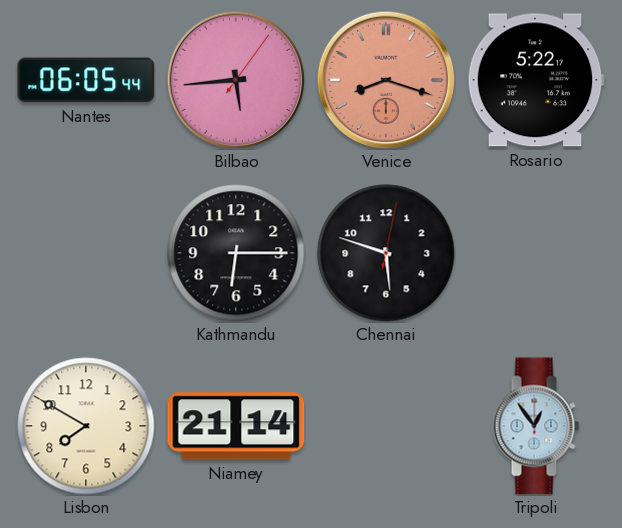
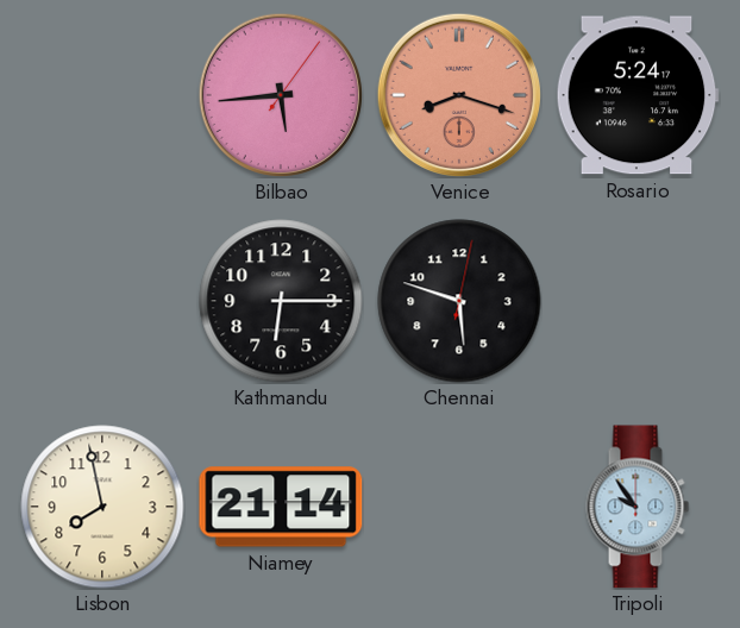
Nantes: 06:05 -> none
Rosario: 5:22 -> 5:24
Lisbon: 7:50 -> 7:58
Tripoli: 12:54 -> 9:54
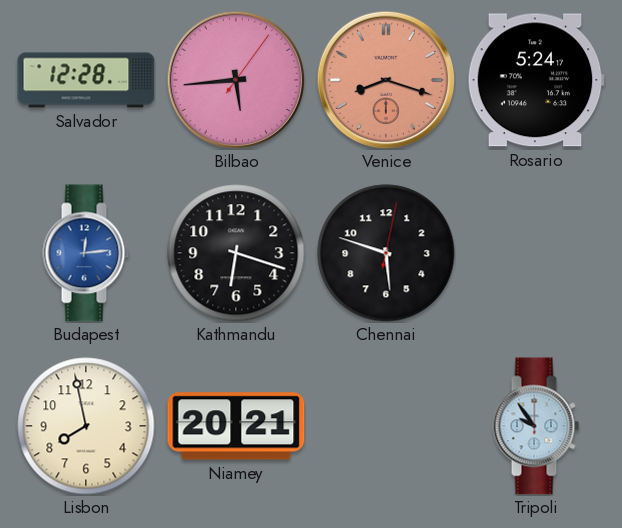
Salvador: none -> 12:28
Budapest: none -> 12:14
Kathmandu: 6:15 -> 6:18
Niamey: 21:14 -> 20:21
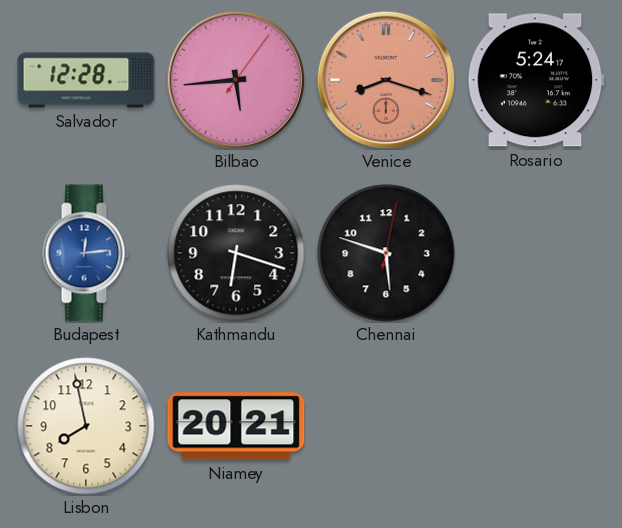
Tripoli: 9:54 -> none
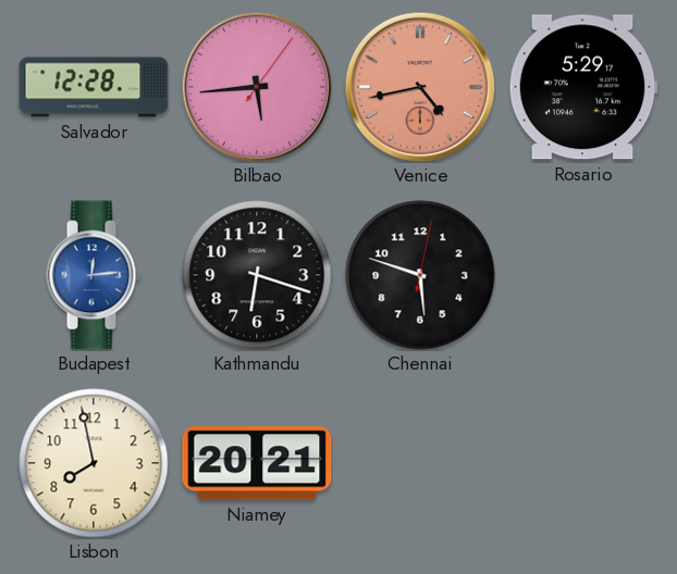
Venice: 8:18 -> 4:43
Rosario: 5:24 -> 5:29
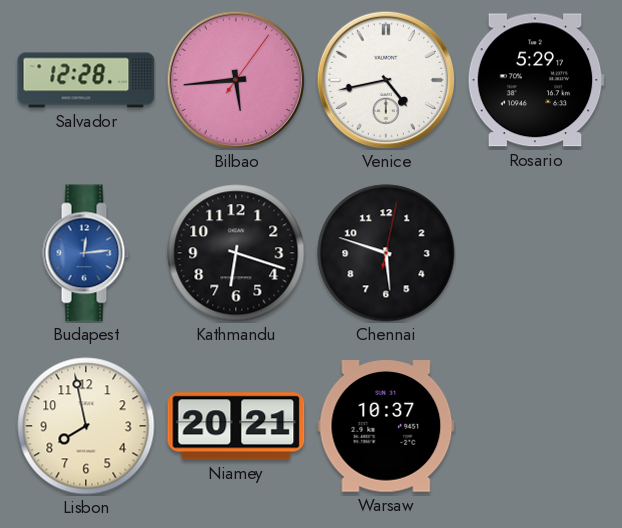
Venice dial: salmon -> white
Warsaw: none -> 10:37
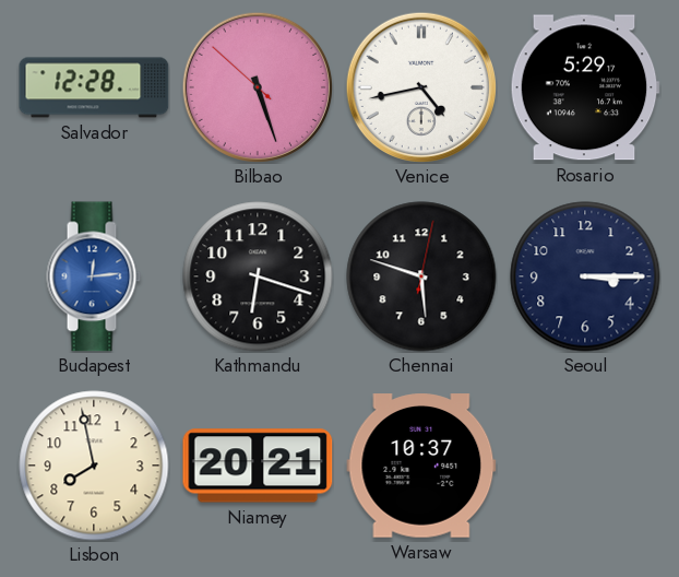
Bilbao: 5:44 -> 5:26
Seoul: none -> 3:15
